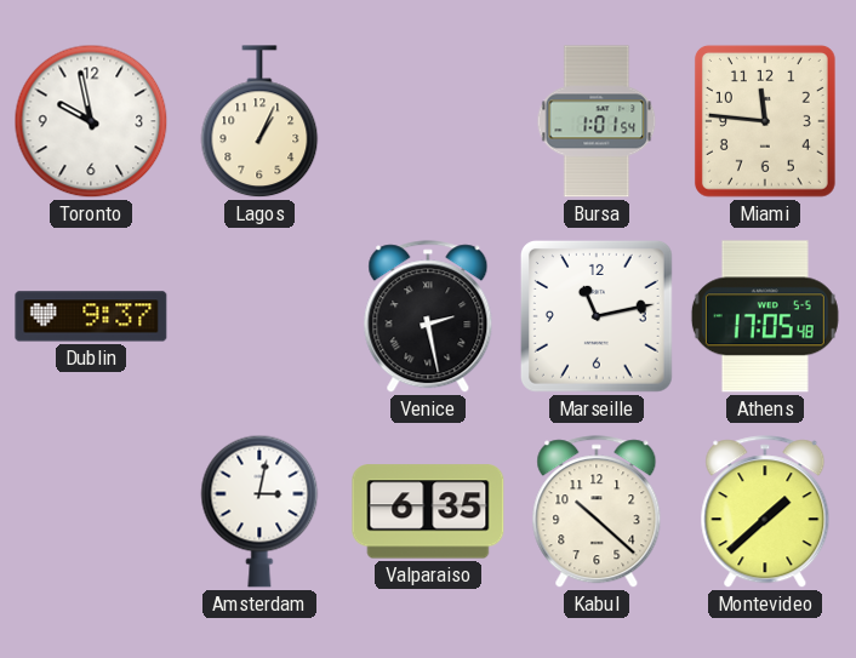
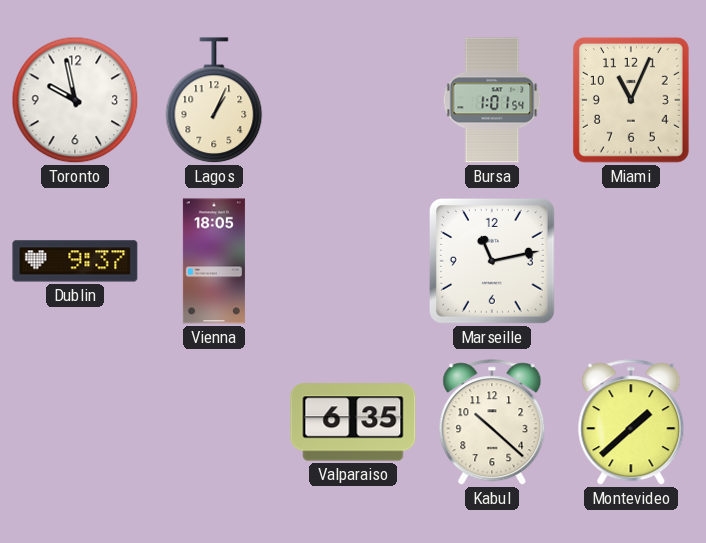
Miami: 11:46 -> 11:04
Vienna: none -> 18:05
Venice: 2:28 -> none
Athens: 17:05 -> none
Amsterdam: 3:02 -> none
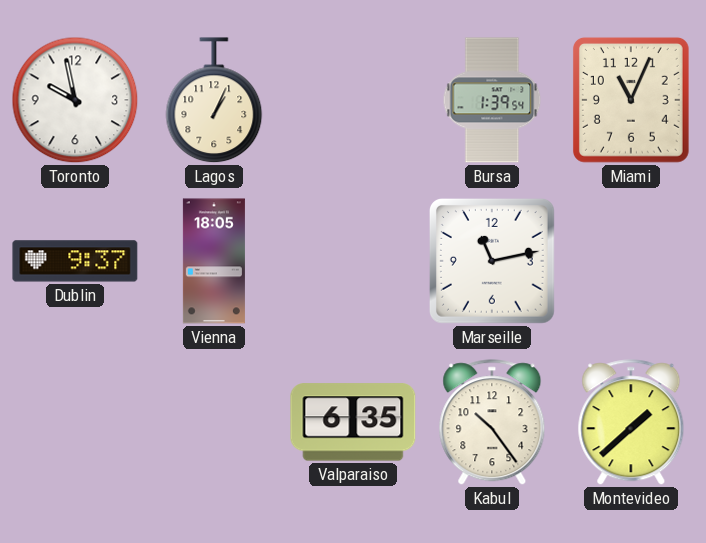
Bursa: 1:01 -> 1:39
Kabul: 10:22 -> 10:24
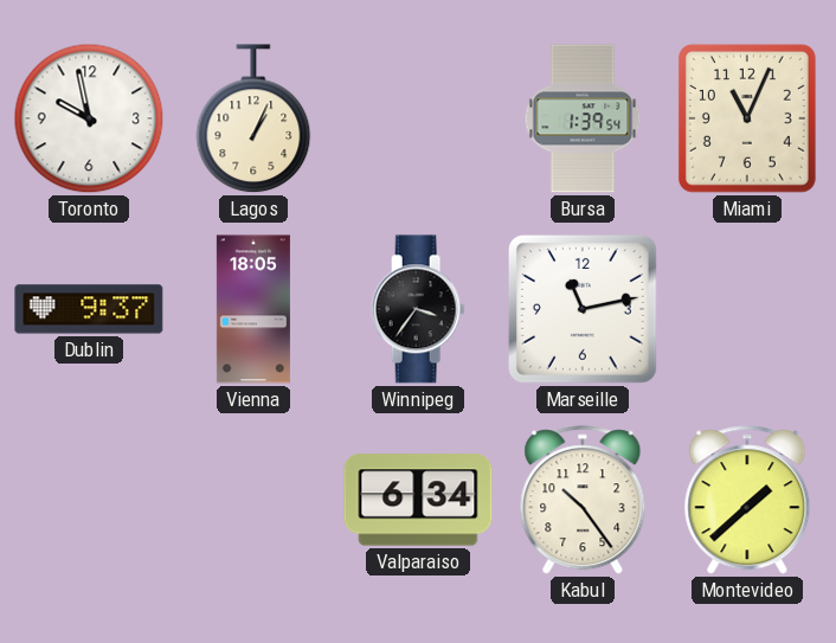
Winnipeg: none -> 3:36
Valparaiso: 6:35 -> 6:34
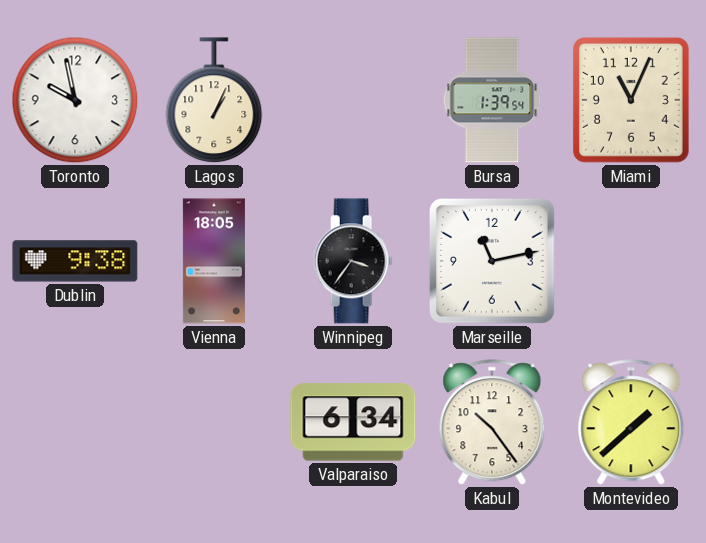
Dublin: 9:37 -> 9:38
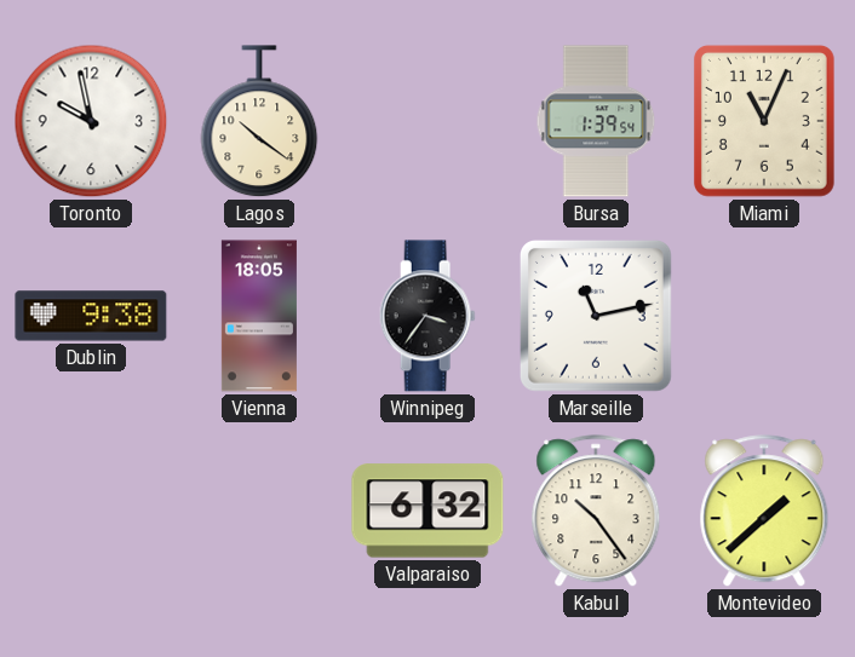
Lagos: 1:04 -> 10:21
Valparaiso: 6:34 -> 6:32
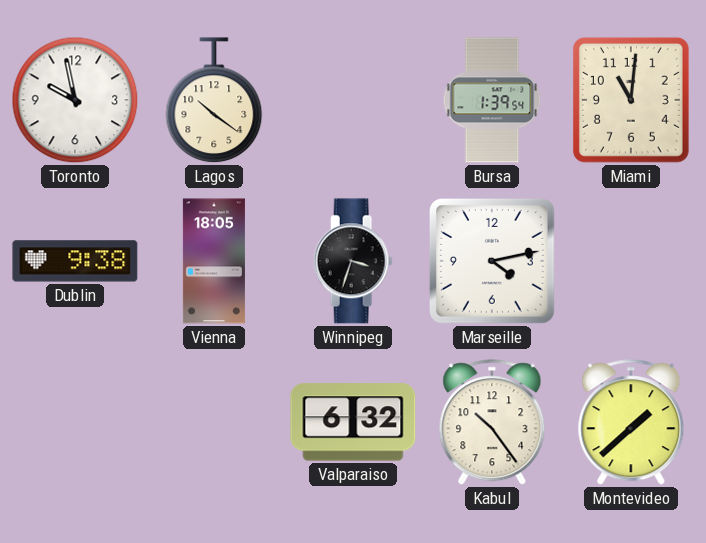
Miami: 11:04 -> 11:01
Winnipeg: 3:36 -> 3:33
Marseille: 11:13 -> 4:13
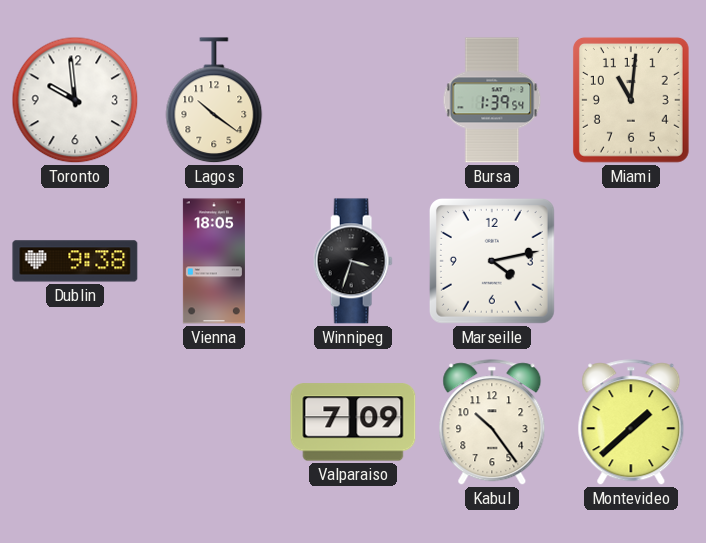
Toronto: 9:58 -> 9:59
Valparaiso: 6:32 -> 7:09
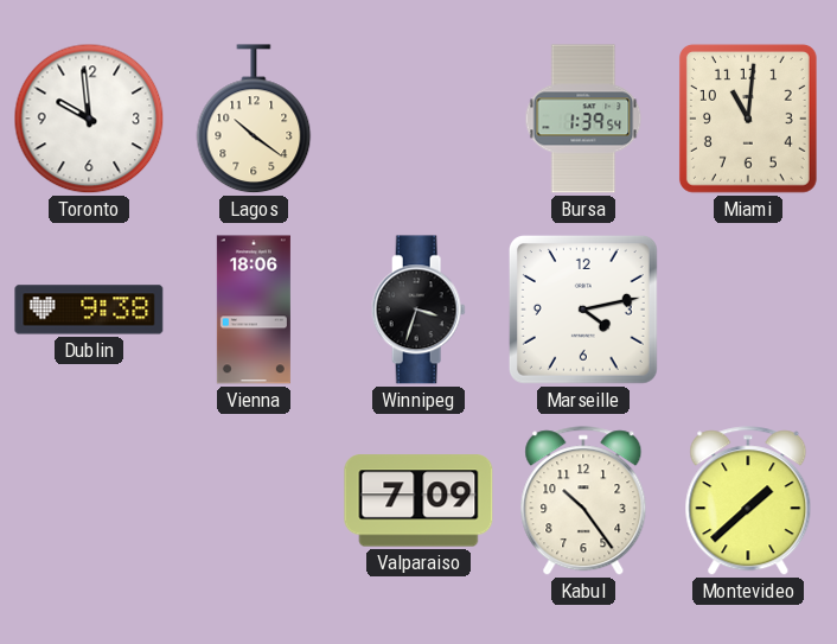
Vienna: 18:05 -> 18:06
